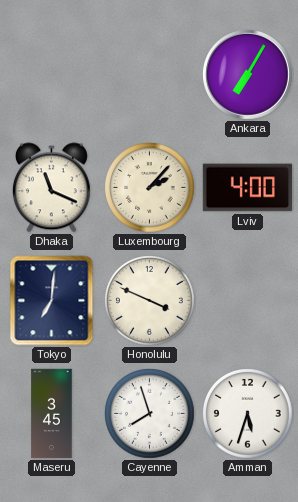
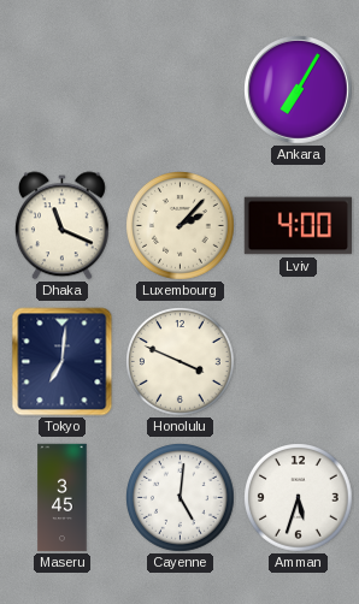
Cayenne: 7:57 -> 5:01
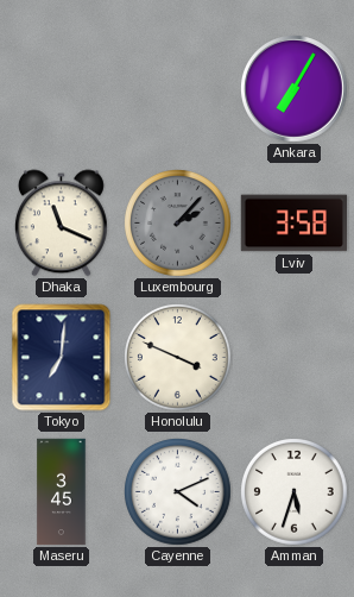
Luxembourg dial: cream -> grey
Lviv: 4:00 -> 3:58
Cayenne: 5:01 -> 4:11
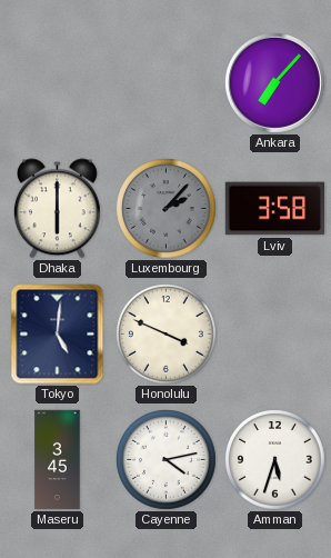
Ankara: 7:05 -> 7:07
Dhaka: 11:19 -> 6:00
Tokyo: 7:01 -> 5:01
Cayenne: 4:11 -> 4:13
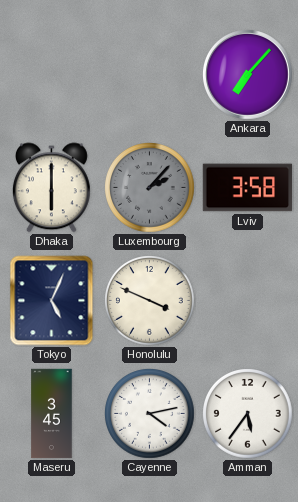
Tokyo: 5:01 -> 5:04
Amman: 5:33 -> 5:36
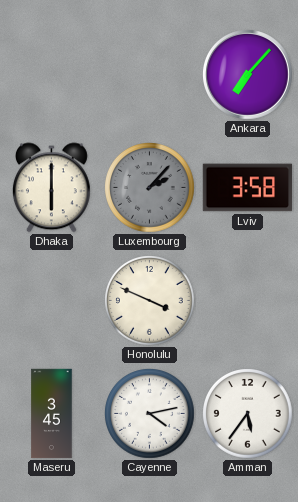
Tokyo: 5:04 -> none
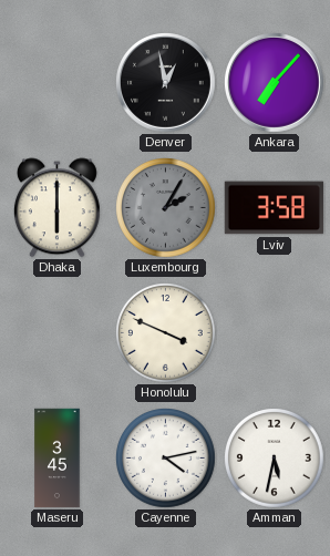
Denver: none -> 12:58
Luxembourg: 2:07 -> 2:05
Amman: 5:36 -> 5:32
